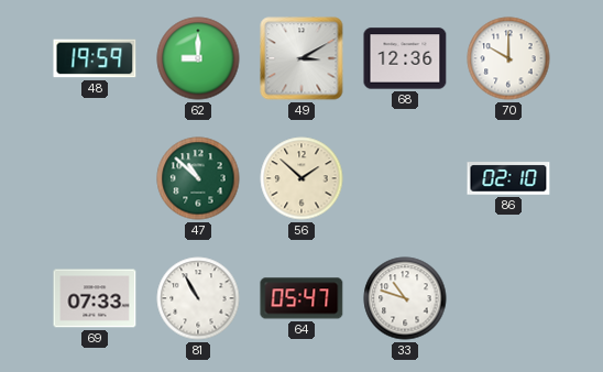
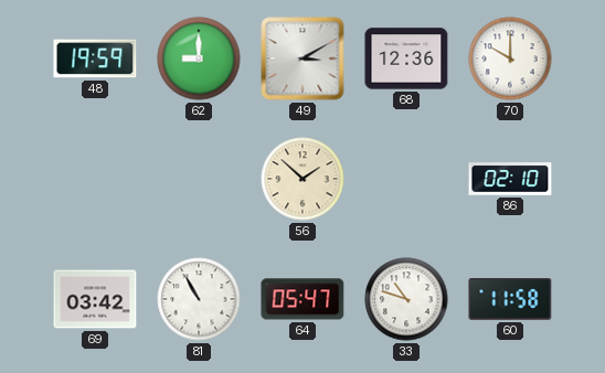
47: 10:52 -> none
69: 07:33 -> 03:42
60: none -> 11:58
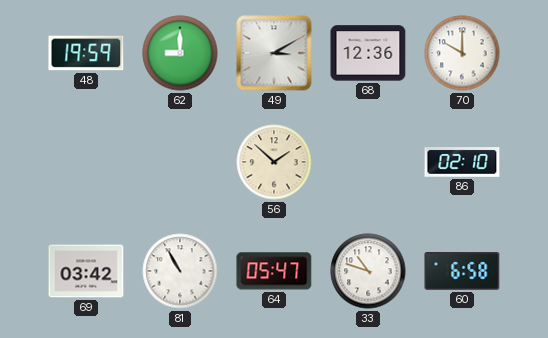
60: 11:58 -> 6:58
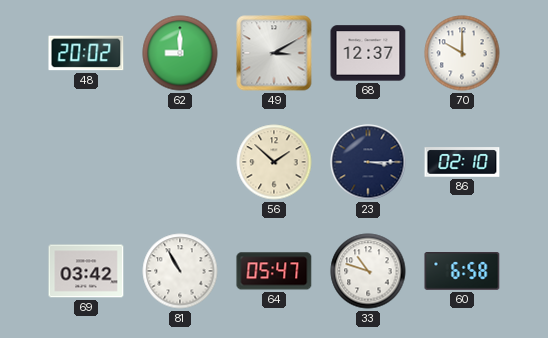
48: 19:59 -> 20:02
68: 12:36 -> 12:37
23: none -> 3:15
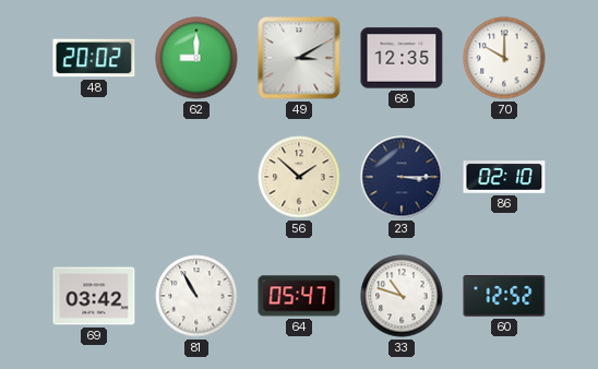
68: 12:37 -> 12:35
60: 6:58 -> 12:52
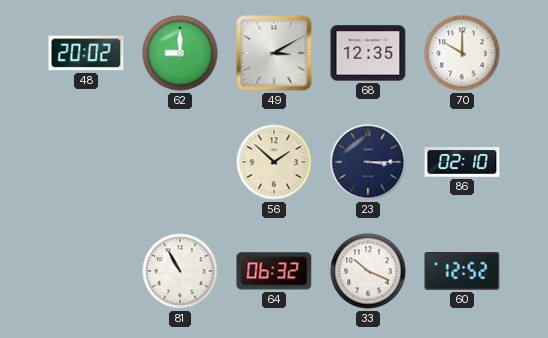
69: 03:42 -> none
64: 05:47 -> 06:32
33: 10:48 -> 10:19
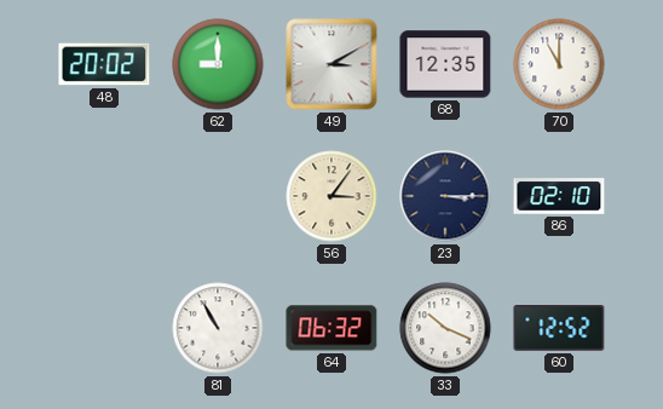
70: 10:00 -> 11:00
56: 1:52 -> 3:06
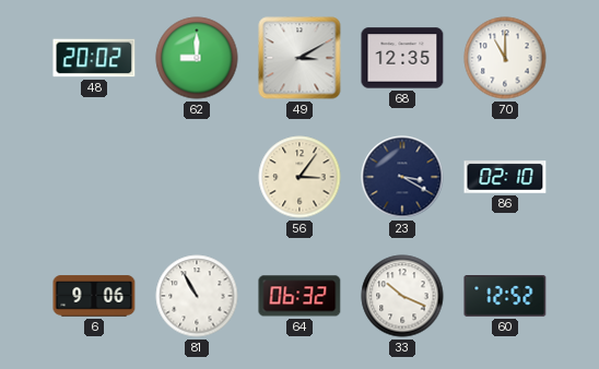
23: 3:15 -> 3:20
6: none -> 9:06
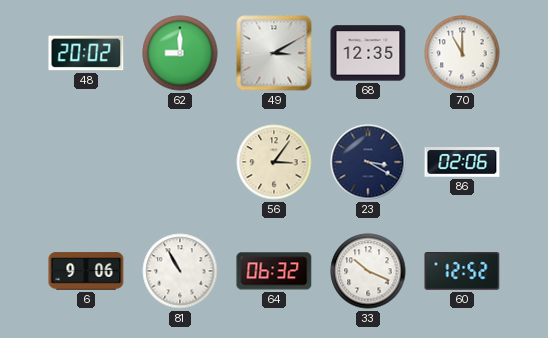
86: 02:10 -> 02:06
